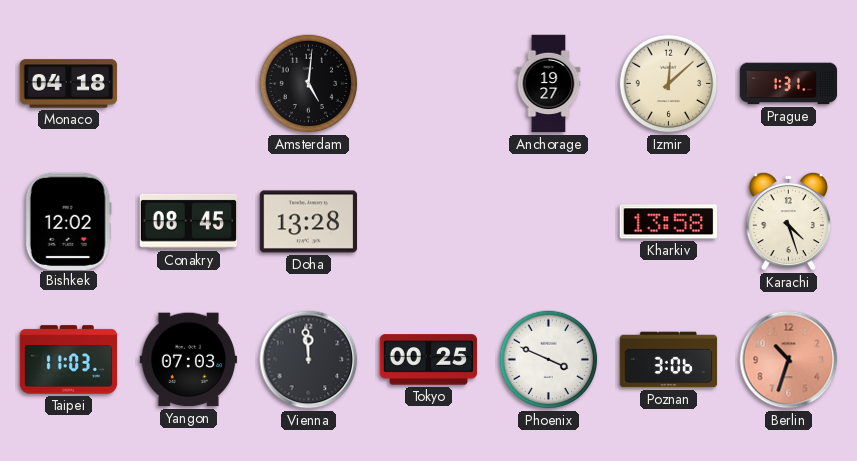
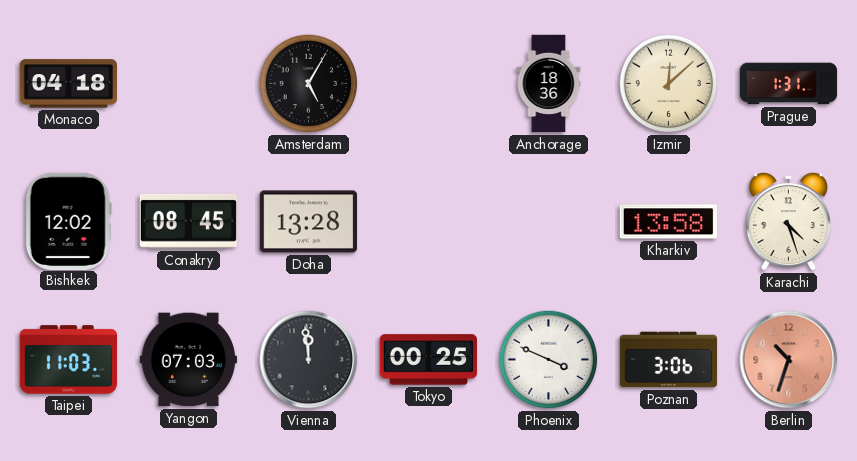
Amsterdam: 5:01 -> 5:05
Anchorage: 19:27 -> 18:36
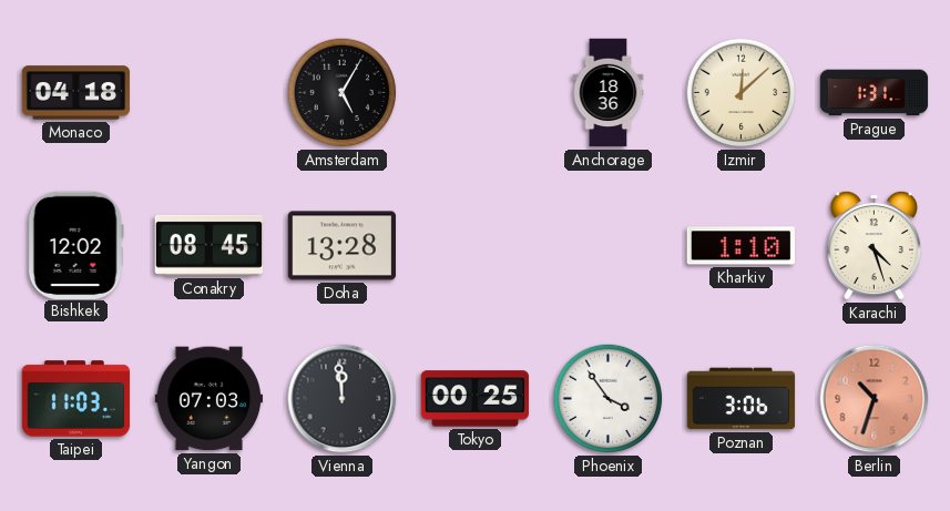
Kharkiv: 13:58 -> 1:10
Phoenix: 3:49 -> 3:54
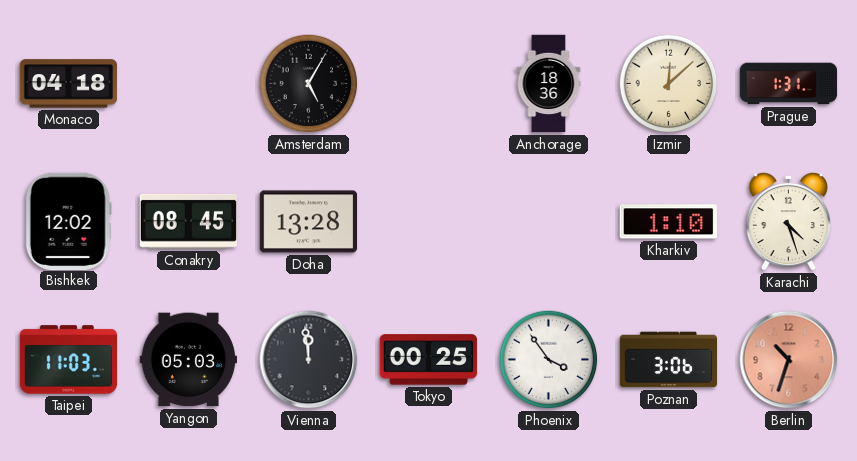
Yangon: 07:03 -> 05:03
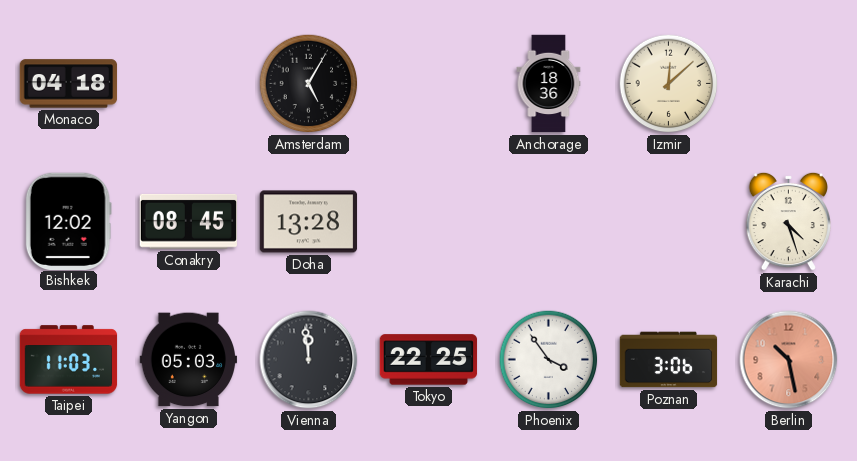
Prague: 1:31 -> none
Kharkiv: 1:10 -> none
Tokyo: 00:25 -> 22:25
Berlin: 10:33 -> 10:28
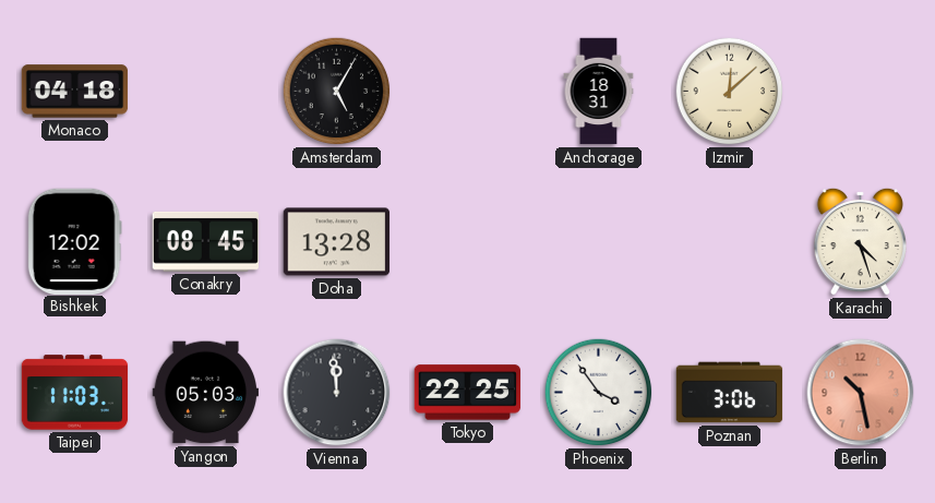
Anchorage: 18:36 -> 18:31
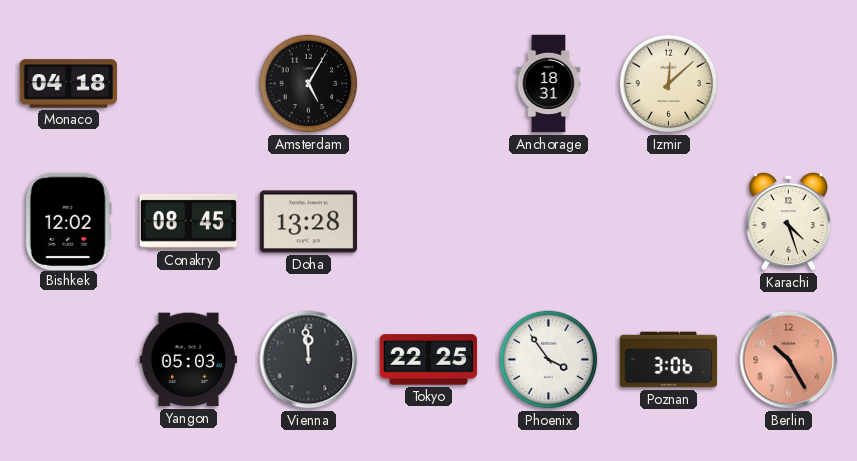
Taipei: 11:03 -> none
Berlin: 10:28 -> 10:25
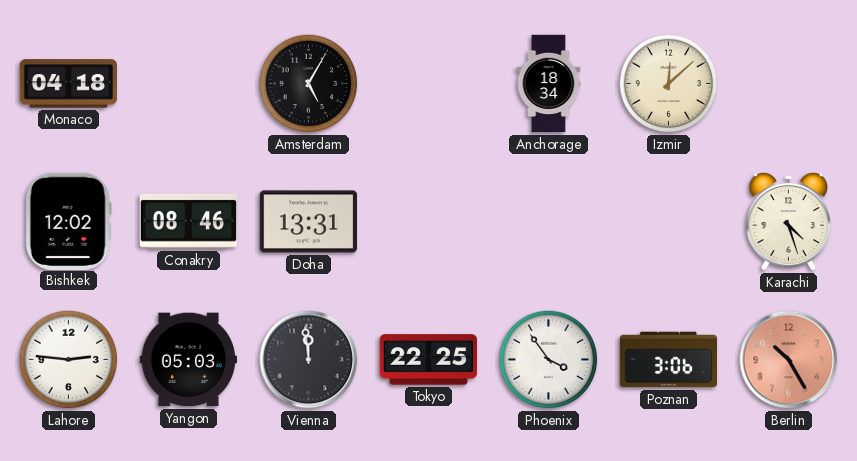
Anchorage: 18:31 -> 18:34
Conakry: 08:45 -> 08:46
Doha: 13:28 -> 13:31
Lahore: none -> 2:46
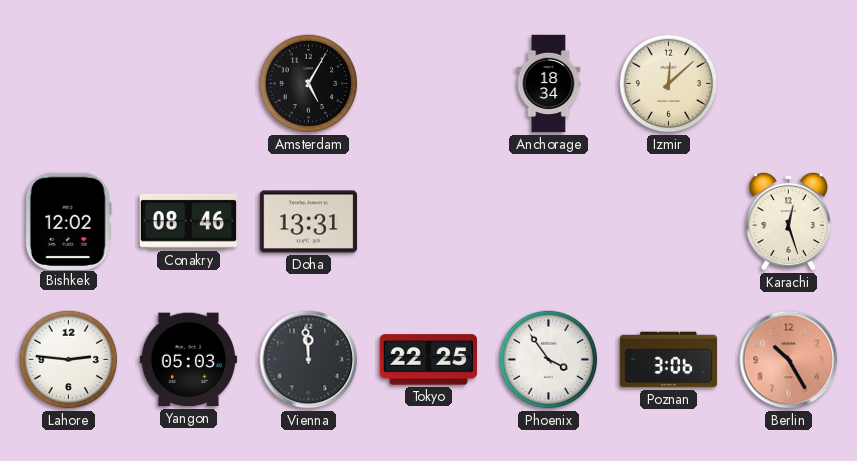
Monaco: 04:18 -> none
Karachi: 4:27 -> 12:27
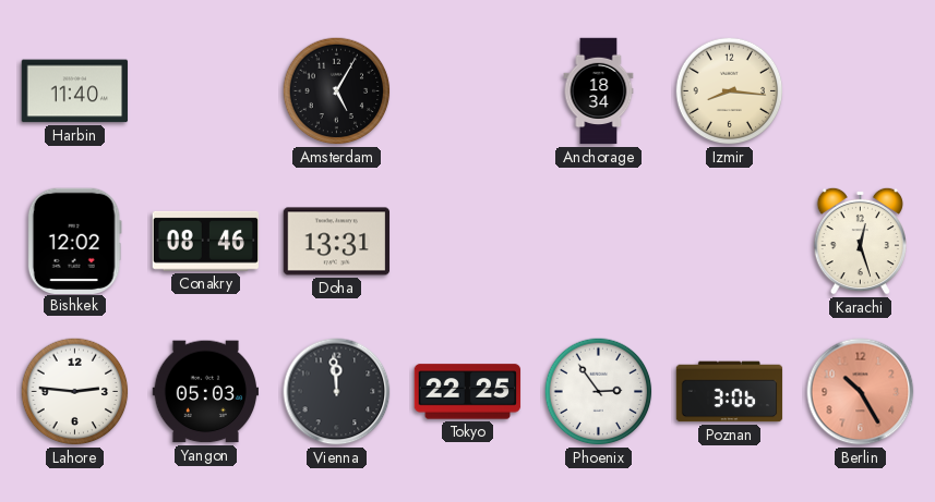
Harbin: none -> 11:40
Izmir: 12:08 -> 8:16
Phoenix: 3:54 -> 2:54
